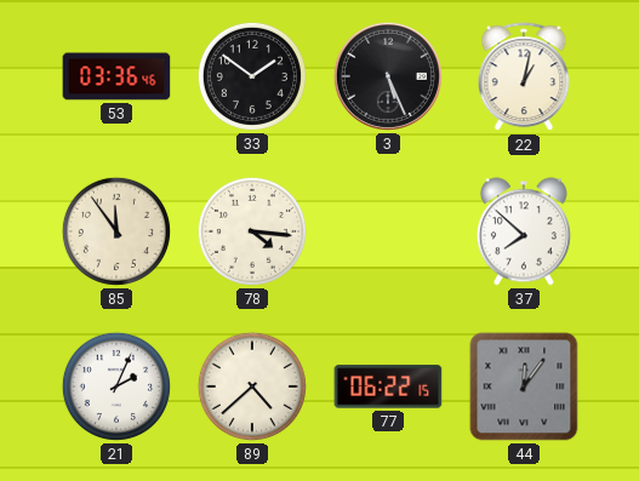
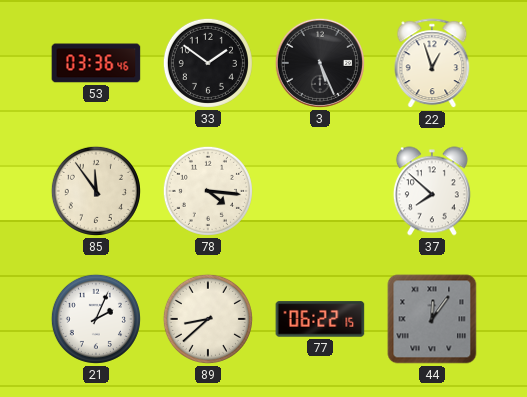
22: 1:02 -> 12:57
89: 4:38 -> 8:38
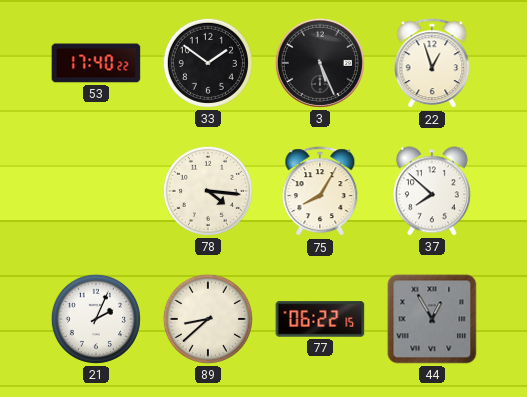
53: 03:36 -> 17:40
85: 11:54 -> none
75: none -> 8:05
44: 12:06 -> 12:55
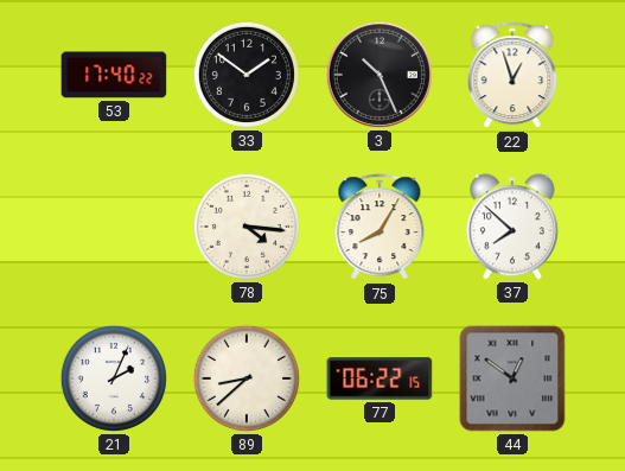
3: 5:26 -> 10:26
44: 12:55 -> 12:51
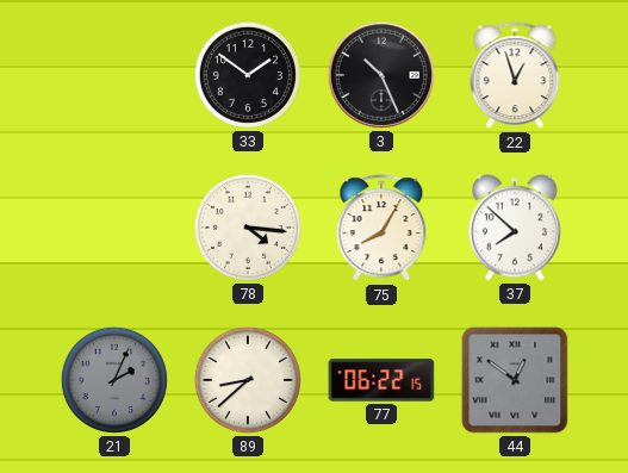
53: 17:40 -> none
21 dial: white -> grey
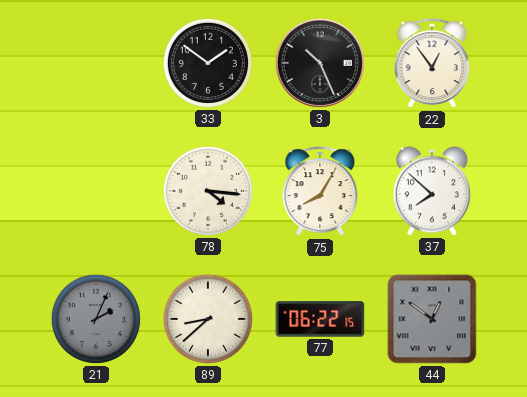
22: 12:57 -> 12:54
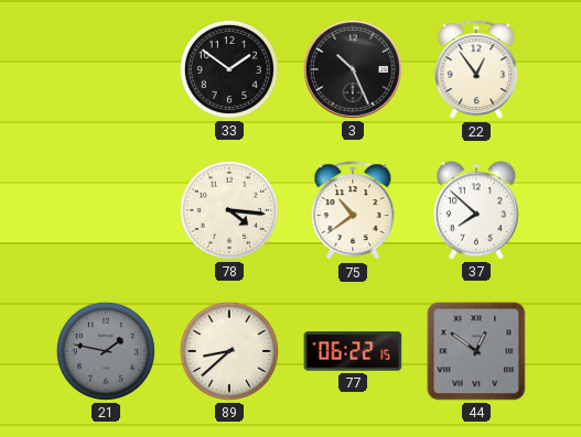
75: 8:05 -> 10:39
21: 2:04 -> 1:47
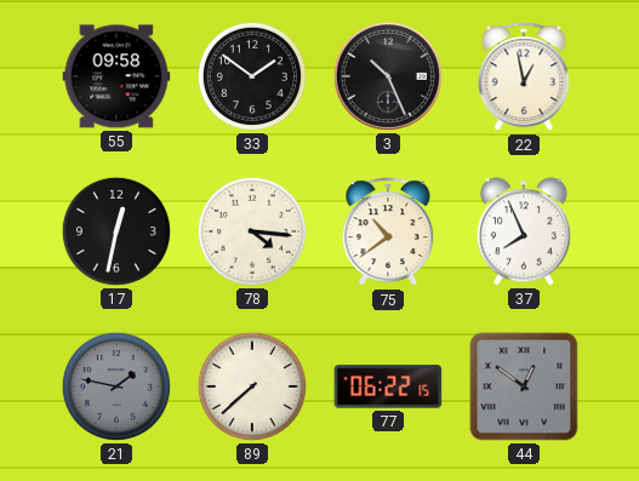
55: none -> 09:58
22: 12:54 -> 12:58
17: none -> 12:32
37: 7:52 -> 7:56
89: 8:38 -> 7:38
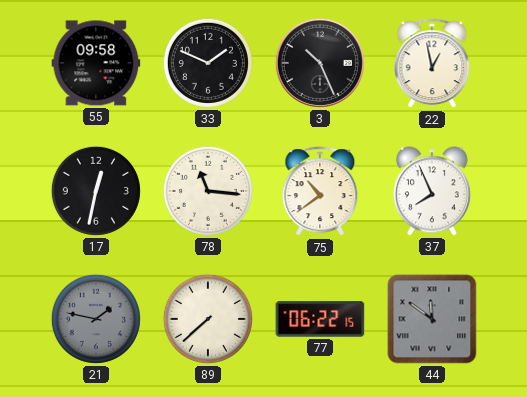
33: 1:51 -> 1:49
78: 4:16 -> 11:16
44: 12:51 -> 11:51
